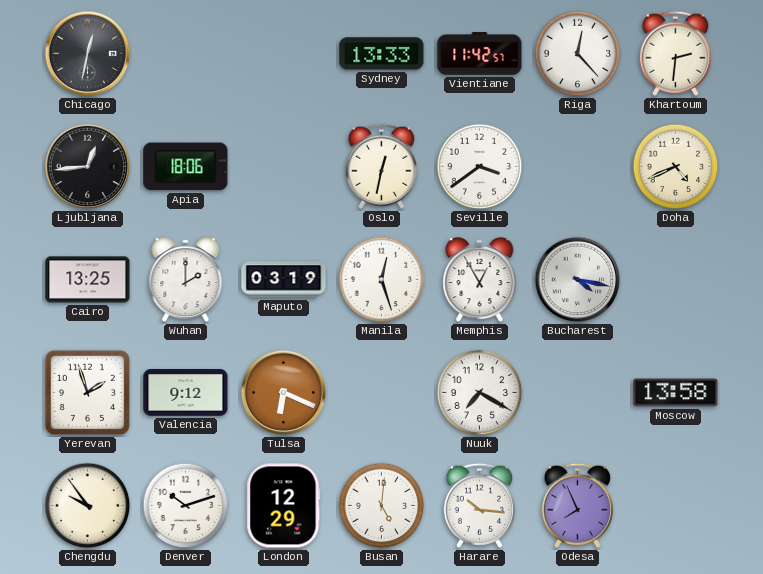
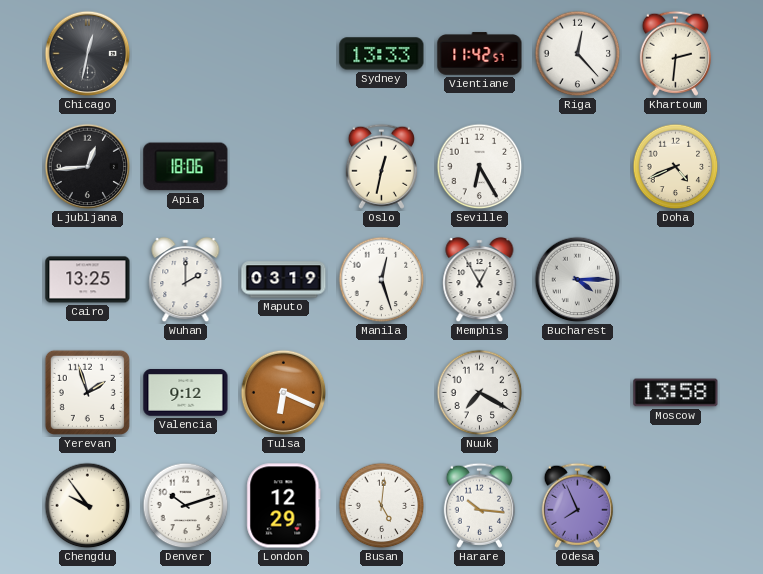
Seville: 3:39 -> 6:25
Bucharest: 4:17 -> 4:15
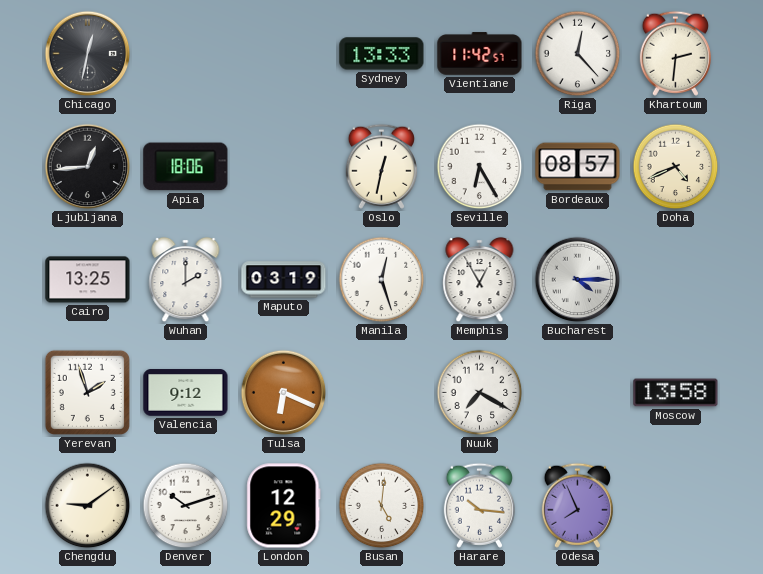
Bordeaux: none -> 08:57
Chengdu: 9:54 -> 9:09
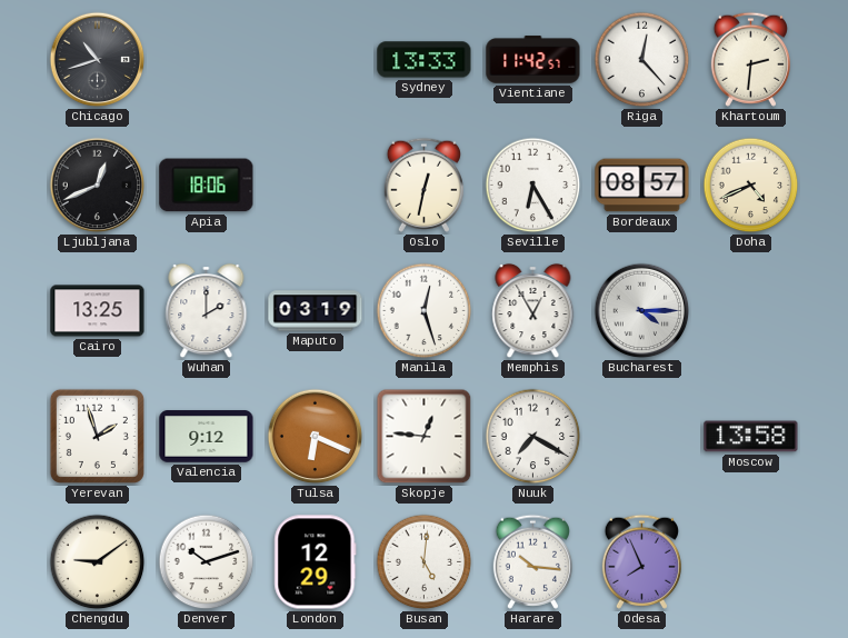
Chicago: 12:32 -> 10:42
Ljubljana: 12:44 -> 12:41
Skopje: none -> 12:46
